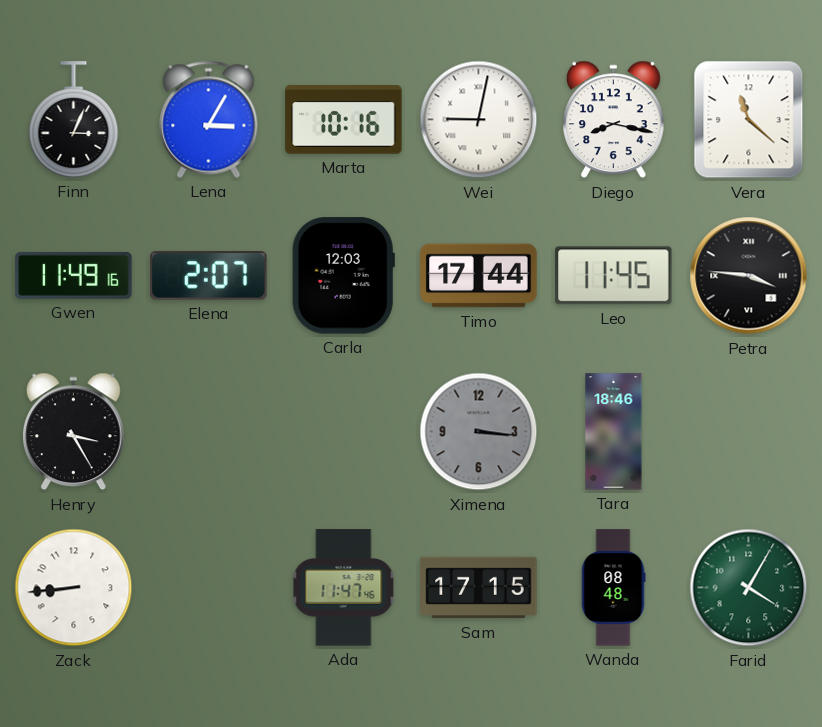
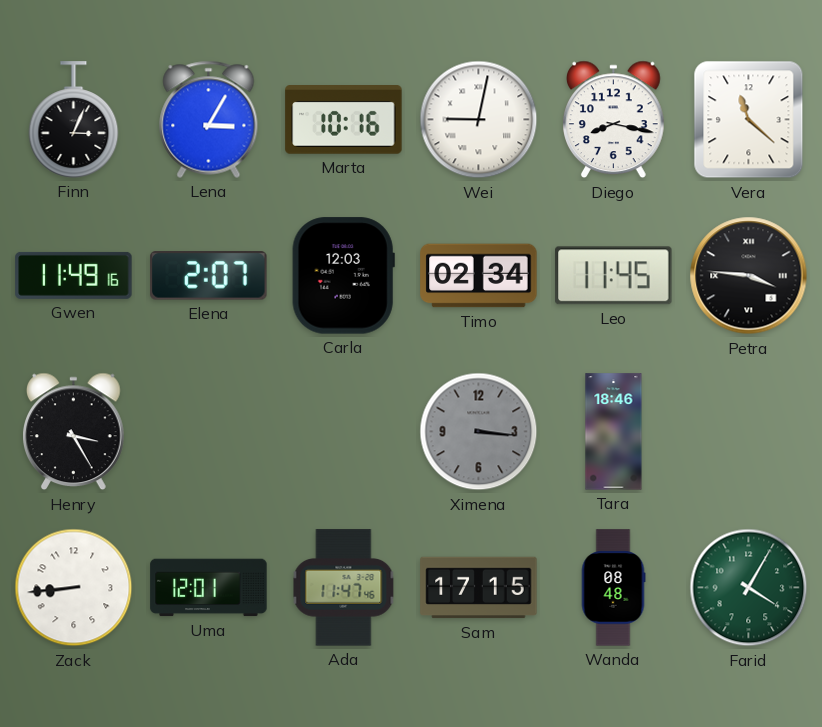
Timo: 17:44 -> 02:34
Uma: none -> 12:01
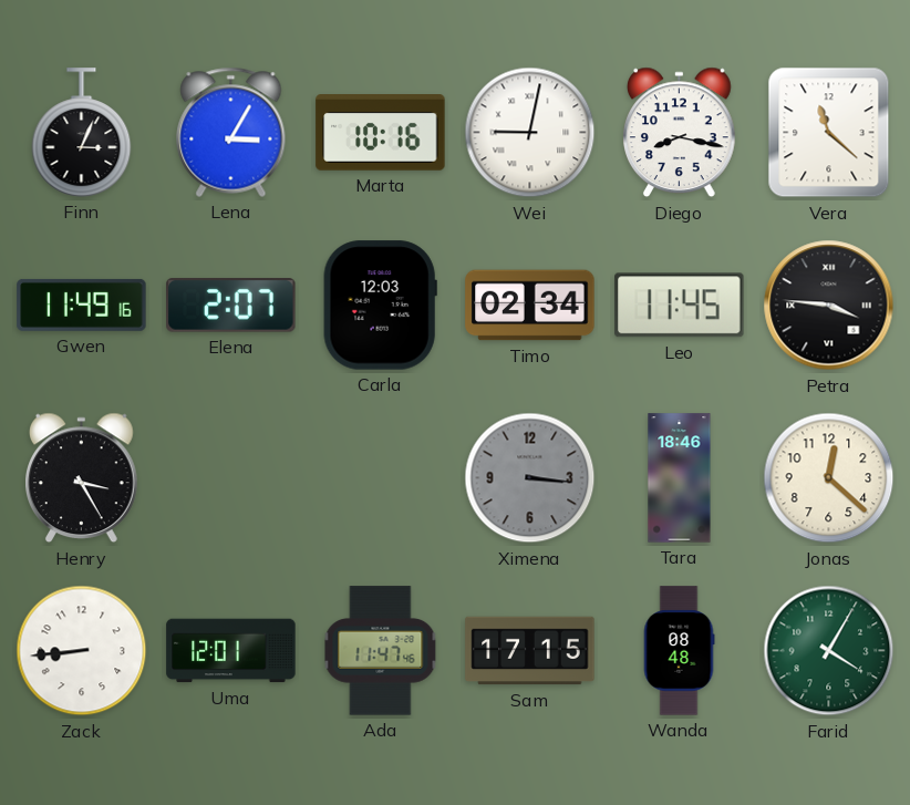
Jonas: none -> 12:22
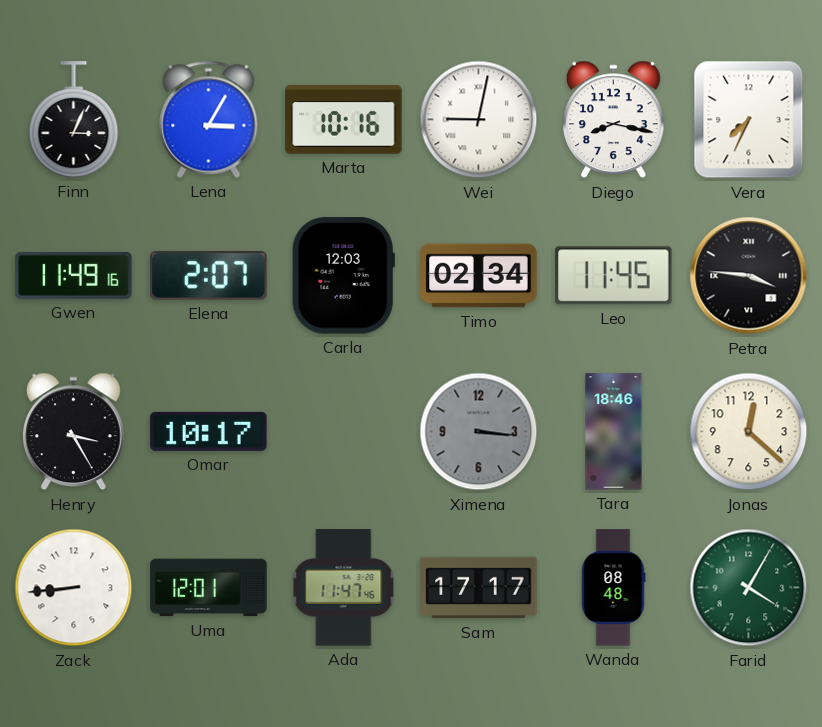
Vera: 11:22 -> 7:34
Omar: none -> 10:17
Sam: 17:15 -> 17:17
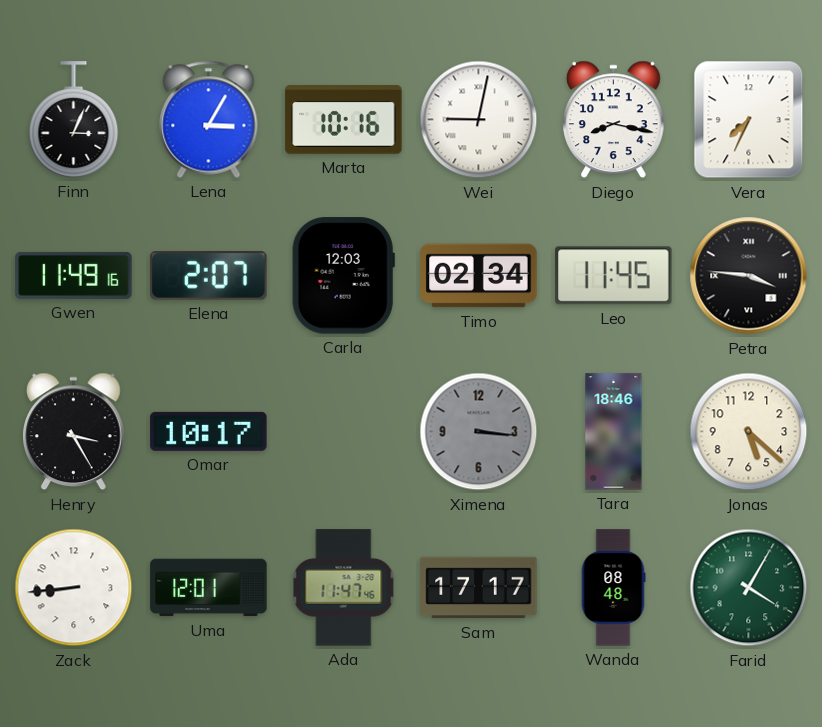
Jonas: 12:22 -> 5:22
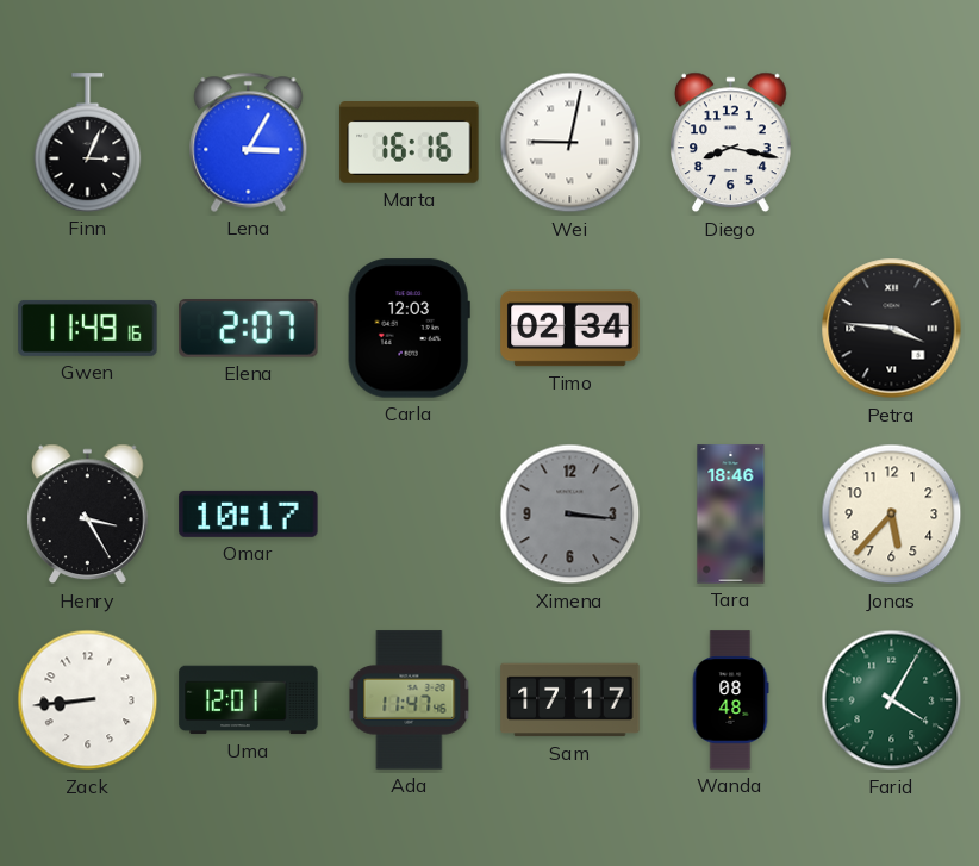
Marta: 10:16 -> 16:16
Vera: 7:34 -> none
Leo: 11:45 -> none
Jonas: 5:22 -> 5:37
